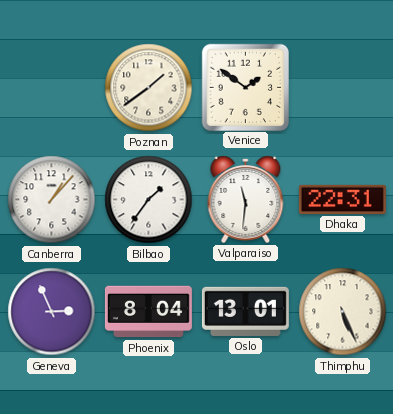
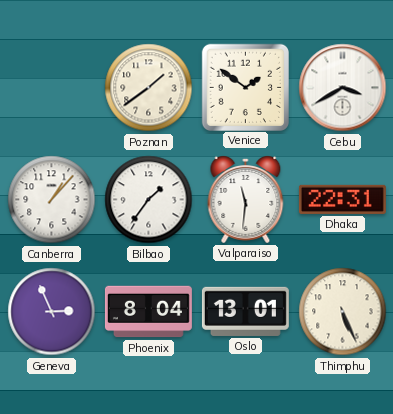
Cebu: none -> 3:40
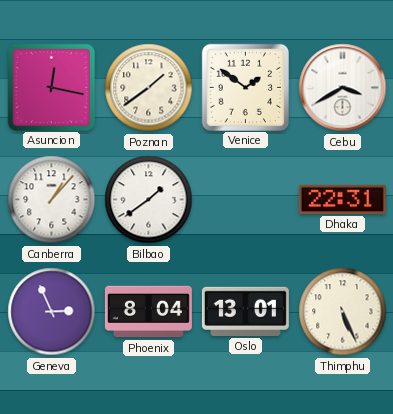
Asuncion: none -> 12:17
Bilbao: 1:36 -> 1:39
Valparaiso: 11:31 -> none
